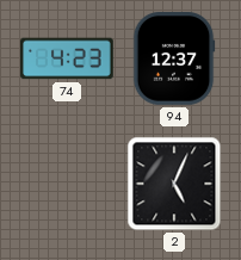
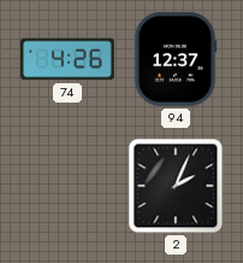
74: 4:23 -> 4:26
2: 5:04 -> 2:04
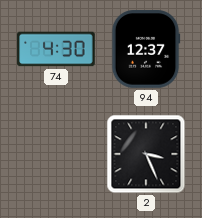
74: 4:26 -> 4:30
2: 2:04 -> 3:26
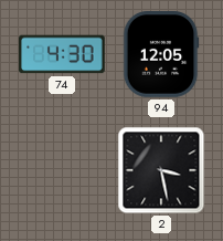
94: 12:37 -> 12:05
2: 3:26 -> 3:28
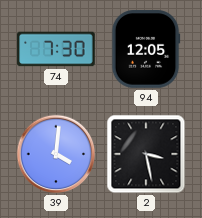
74: 4:30 -> 7:30
39: none -> 4:01
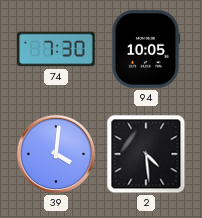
94: 12:05 -> 10:05
2: 3:28 -> 4:29
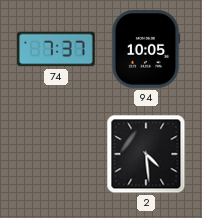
74: 7:30 -> 7:37
39: 4:01 -> none
